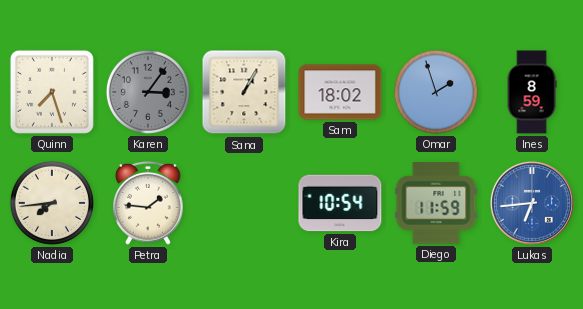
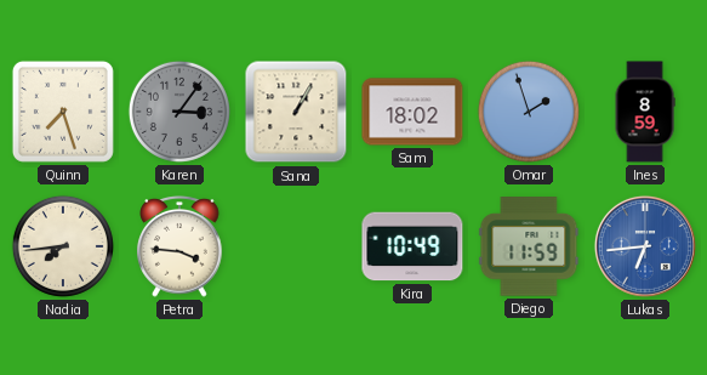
Petra: 1:46 -> 3:46
Kira: 10:54 -> 10:49
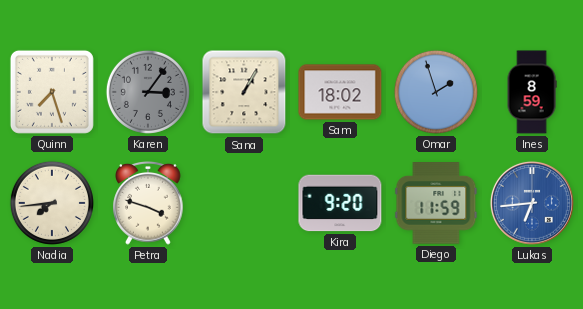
Petra: 3:46 -> 3:48
Kira: 10:49 -> 9:20
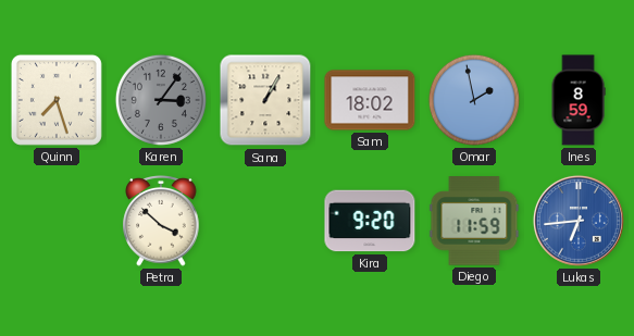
Omar: 1:57 -> 1:58
Nadia: 7:44 -> none
Petra: 3:48 -> 3:52
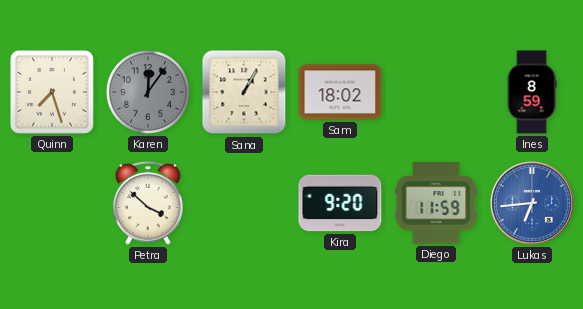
Karen: 3:06 -> 12:06
Omar: 1:58 -> none
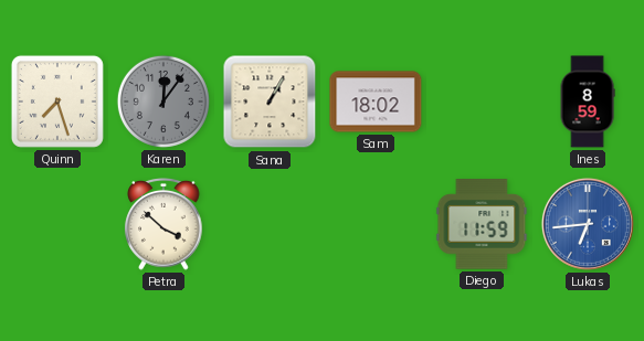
Kira: 9:20 -> none
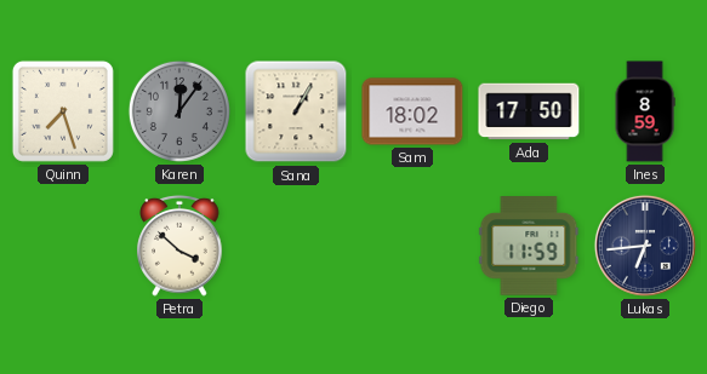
Ada: none -> 17:50
Lukas dial: blue -> navy
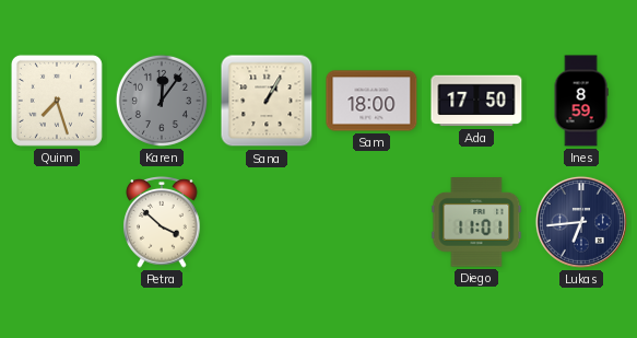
Sam: 18:02 -> 18:00
Diego: 11:59 -> 11:01
